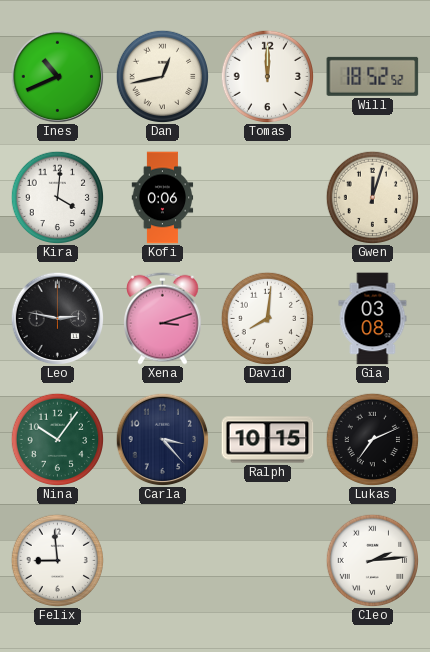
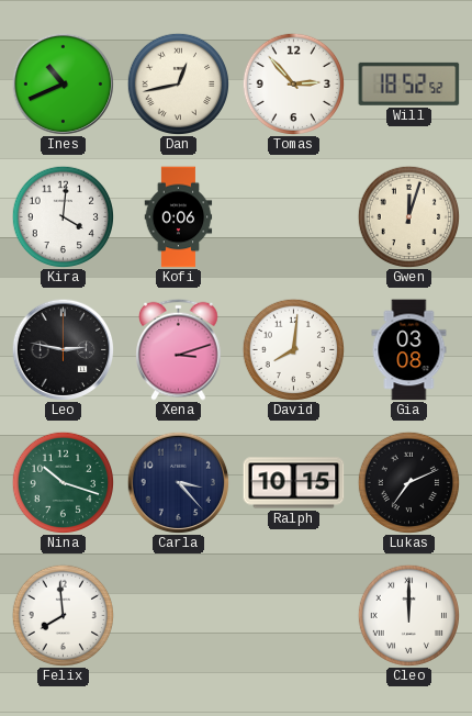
Tomas: 12:00 -> 2:53
Nina: 10:06 -> 10:18
Felix: 8:59 -> 7:59
Cleo: 2:14 -> 12:00
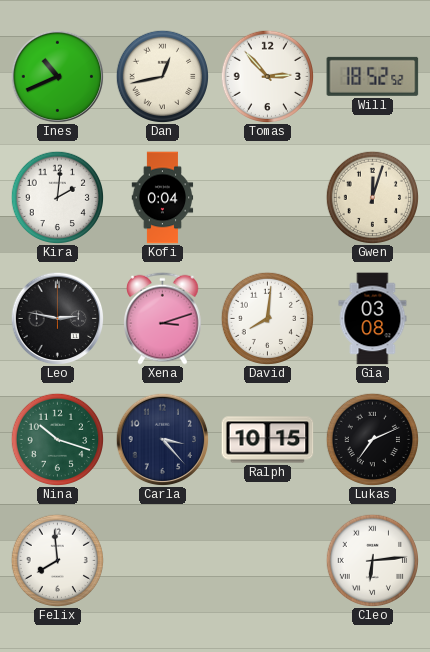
Kira: 4:01 -> 2:01
Kofi: 0:06 -> 0:04
Cleo: 12:00 -> 6:14
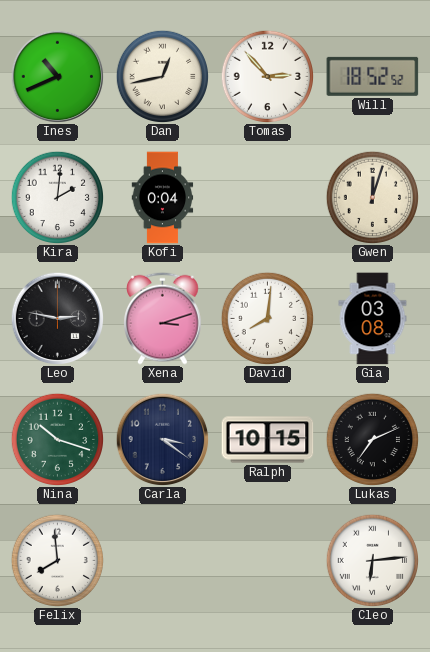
Carla: 3:23 -> 3:21
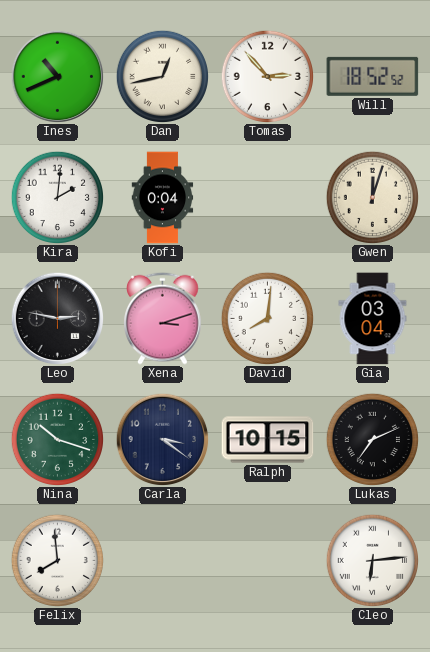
Gia: 03:08 -> 03:04
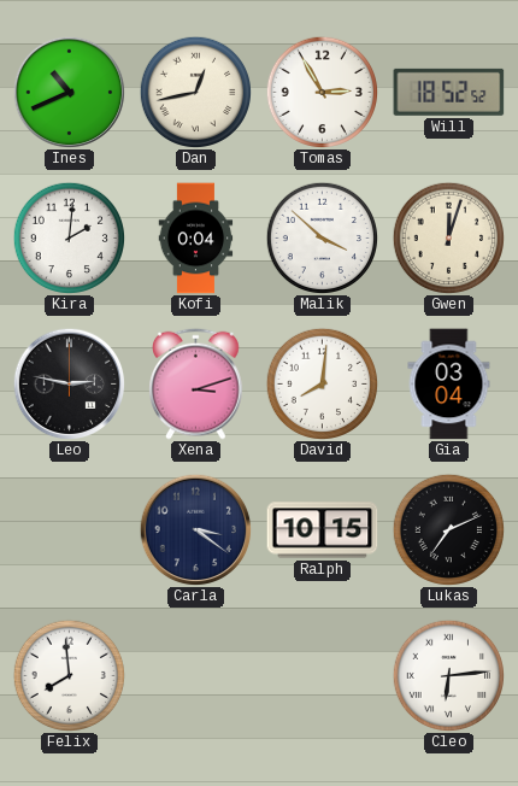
Tomas: 2:53 -> 2:55
Malik: none -> 3:52
Nina: 10:18 -> none
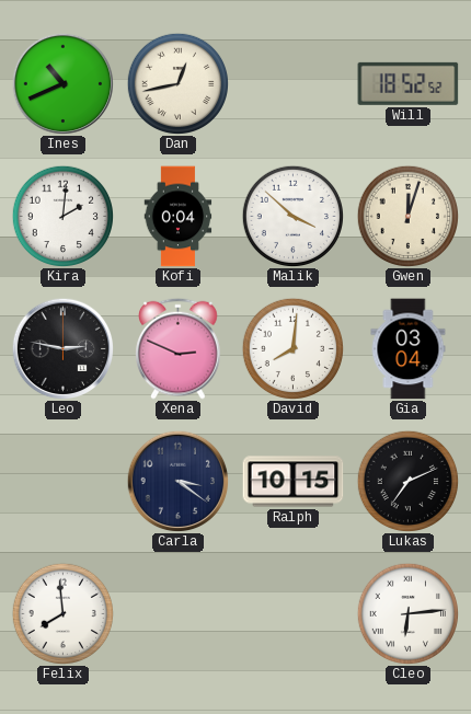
Tomas: 2:55 -> none
Xena: 3:12 -> 2:49
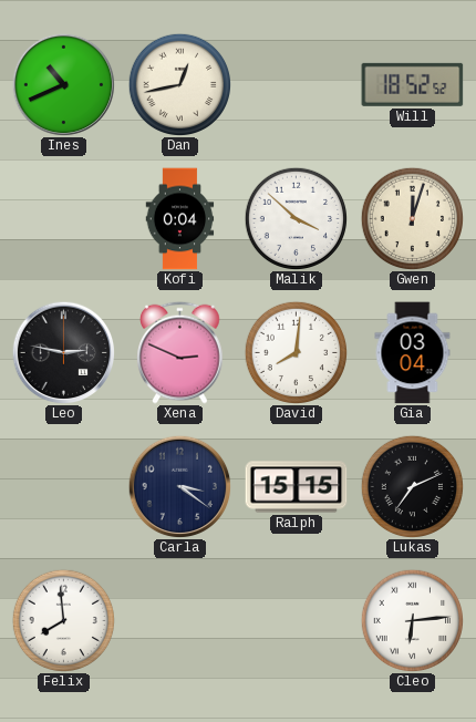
Kira: 2:01 -> none
Ralph: 10:15 -> 15:15
